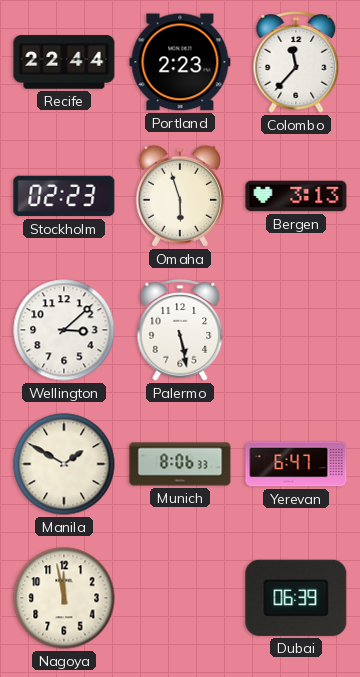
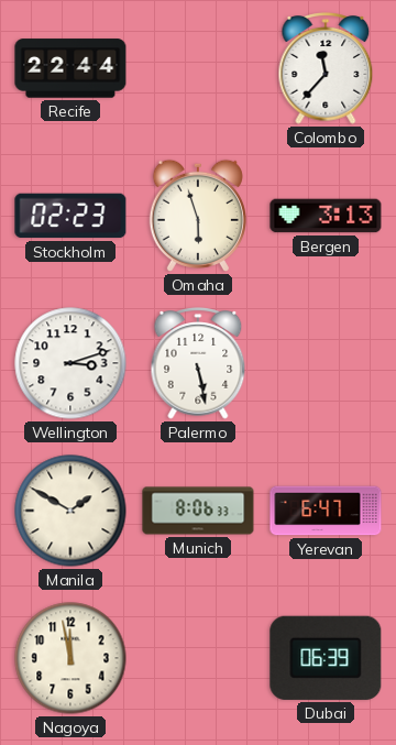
Portland: 2:23 -> none
Wellington: 3:08 -> 3:12
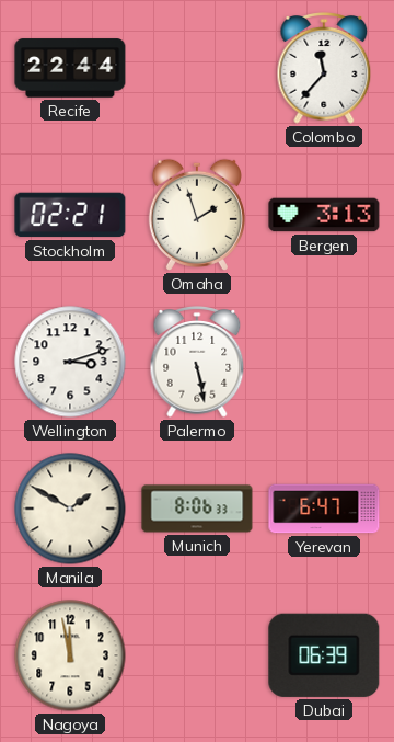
Stockholm: 02:23 -> 02:21
Omaha: 5:57 -> 1:57
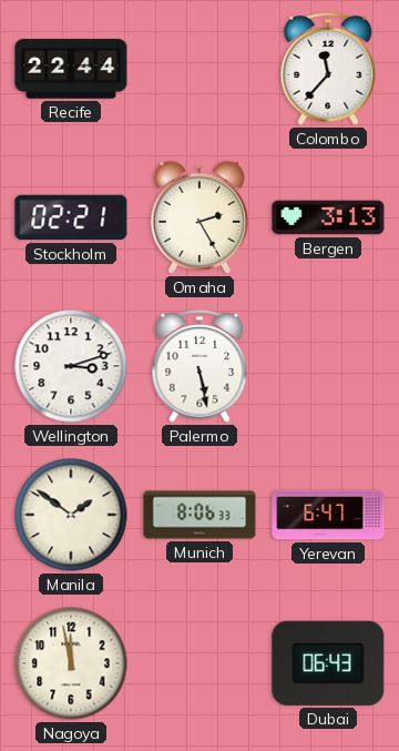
Omaha: 1:57 -> 2:25
Manila: 1:50 -> 1:51
Dubai: 06:39 -> 06:43
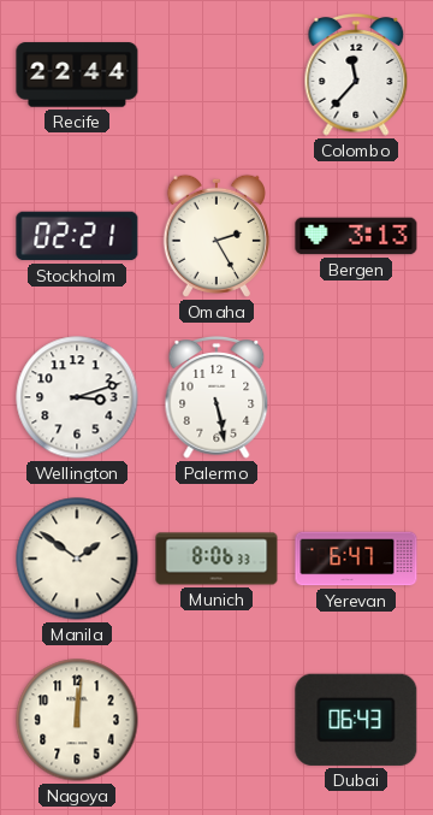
Nagoya: 11:58 -> 12:01
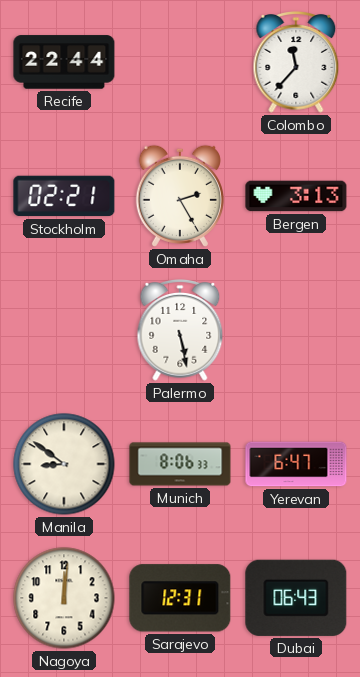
Wellington: 3:12 -> none
Manila: 1:51 -> 8:51
Sarajevo: none -> 12:31
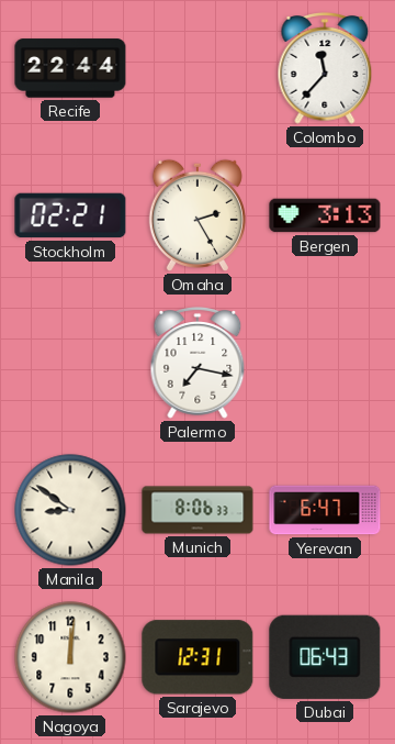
Palermo: 5:28 -> 7:17
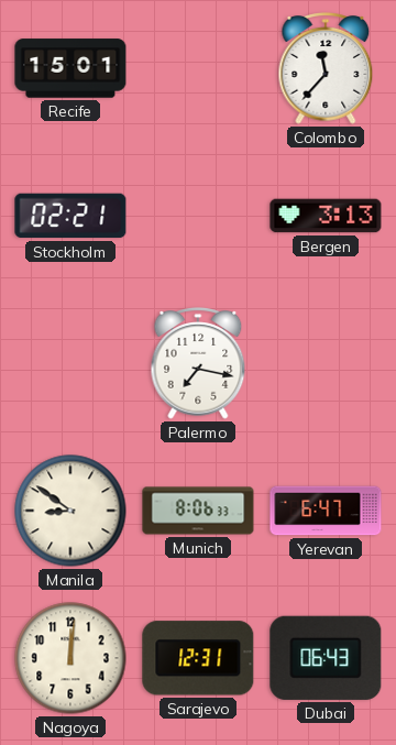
Recife: 22:44 -> 15:01
Omaha: 2:25 -> none
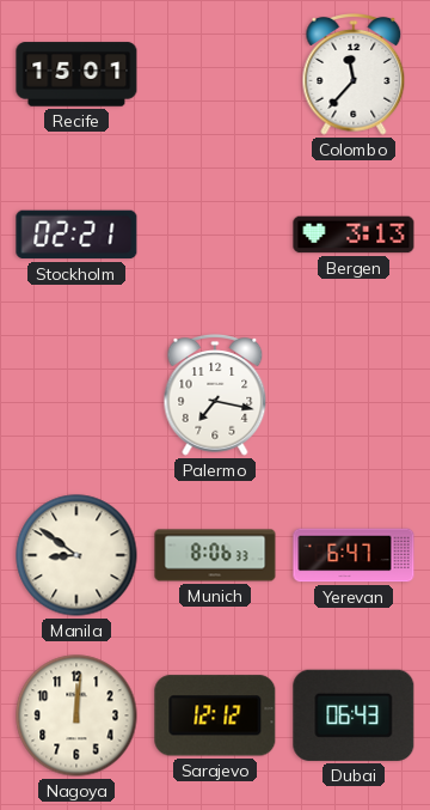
Sarajevo: 12:31 -> 12:12
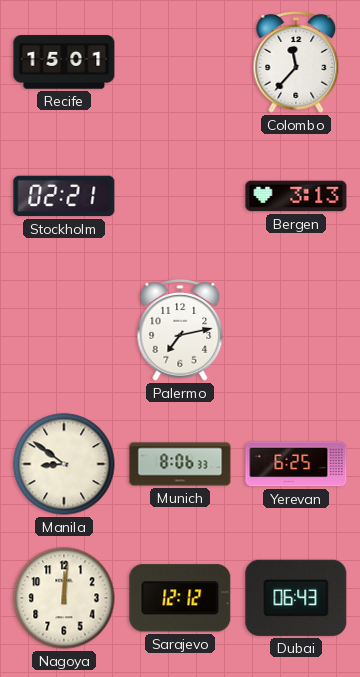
Palermo: 7:17 -> 7:13
Yerevan: 6:47 -> 6:25
